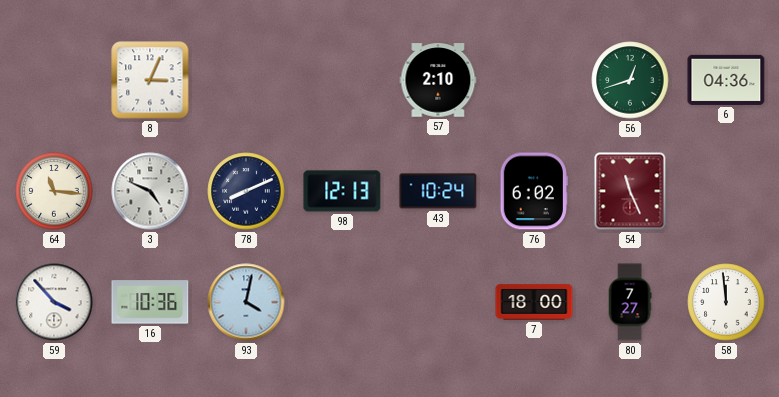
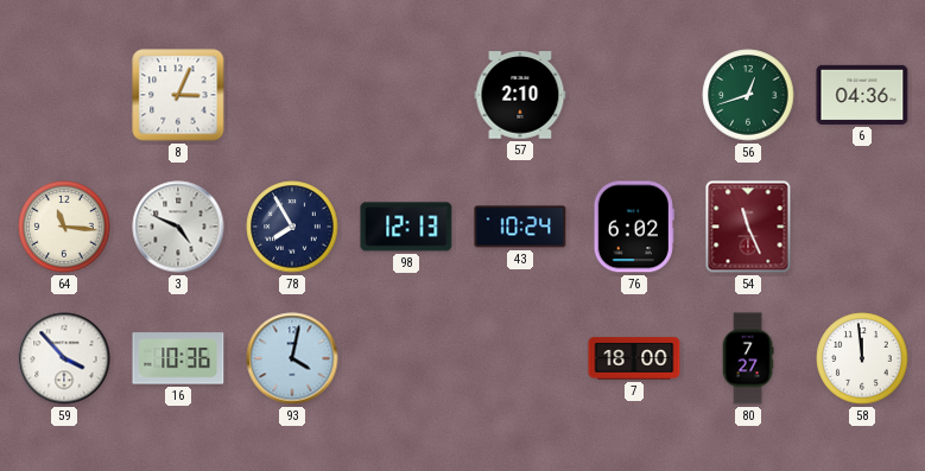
78: 8:11 -> 7:55
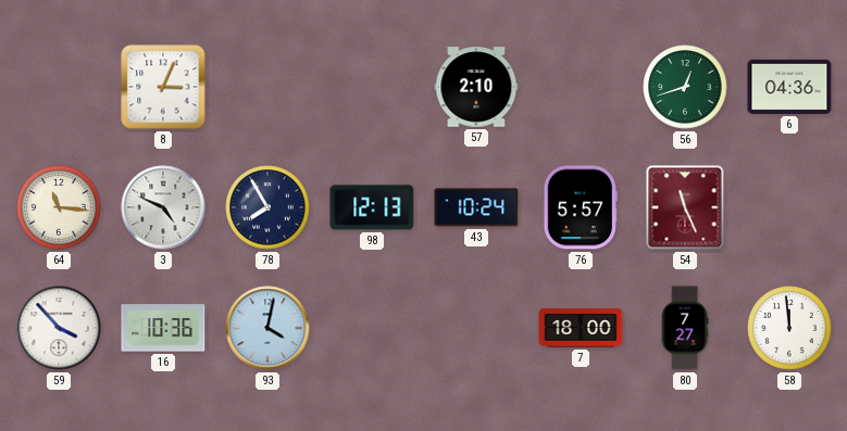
76: 6:02 -> 5:57
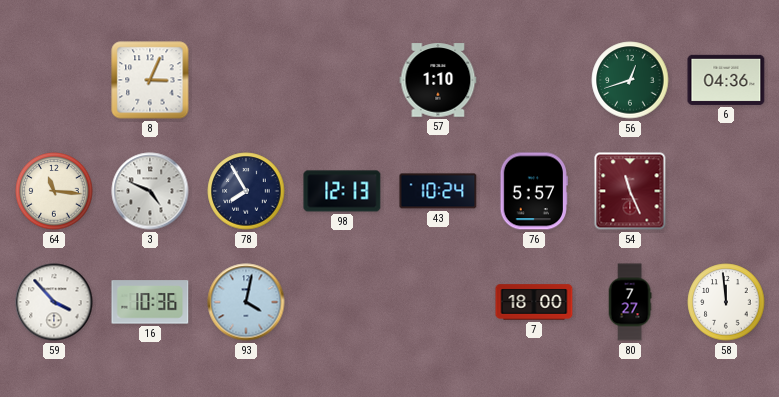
57: 2:10 -> 1:10
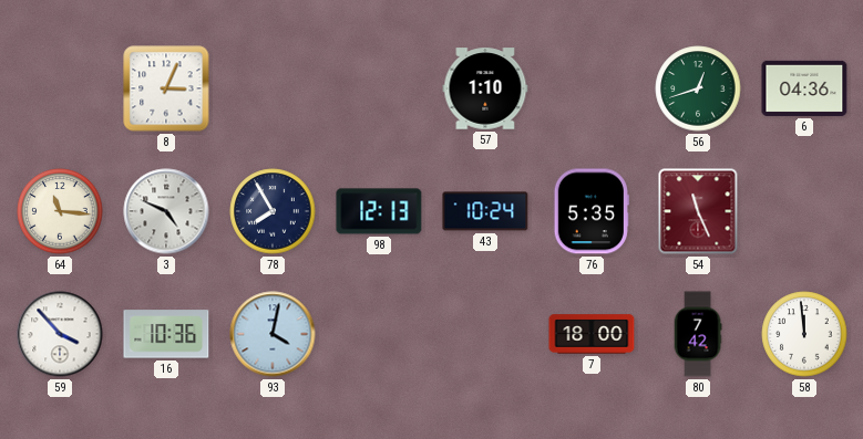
76: 5:57 -> 5:35
80: 7:27 -> 7:42
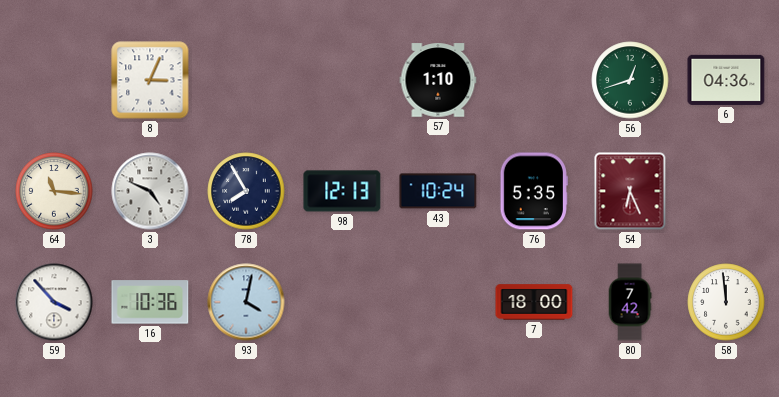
54: 11:26 -> 6:26
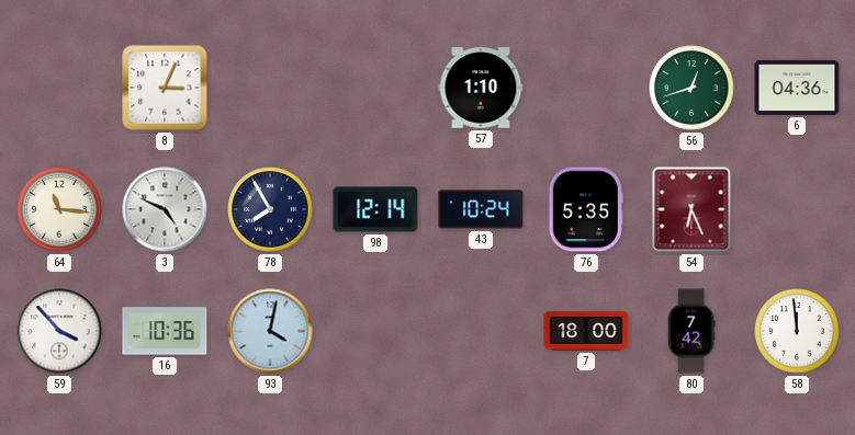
98: 12:13 -> 12:14
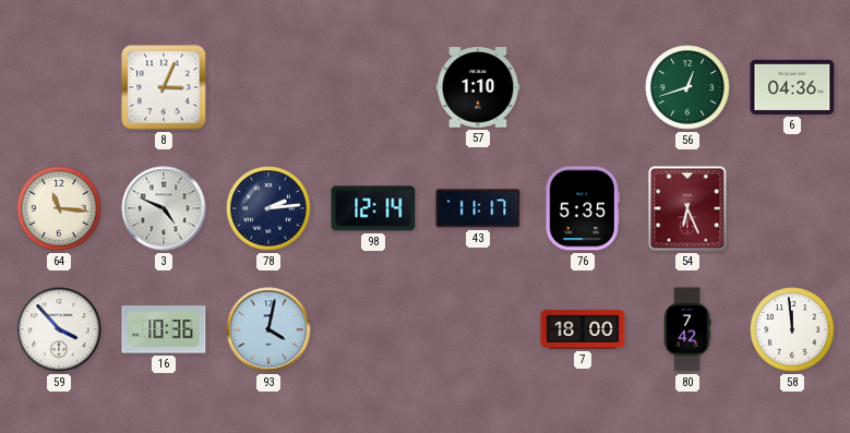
78: 7:55 -> 2:14
43: 10:24 -> 11:17
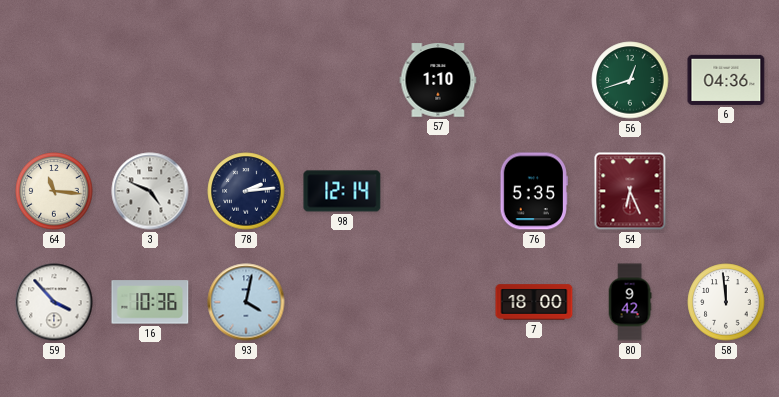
8: 3:04 -> none
43: 11:17 -> none
80: 7:42 -> 9:42
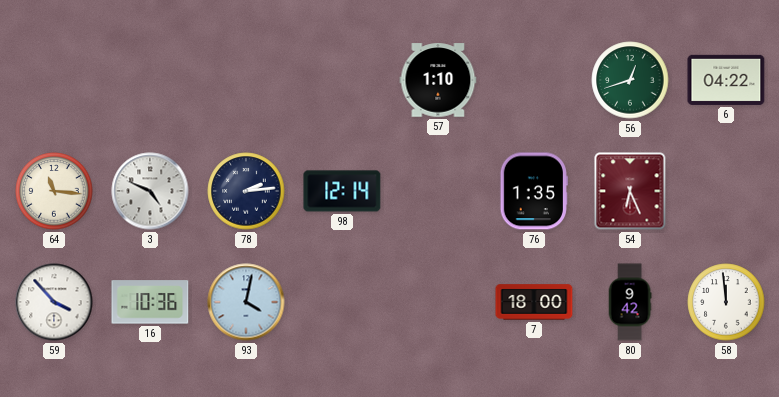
6: 04:36 -> 04:22
76: 5:35 -> 1:35
